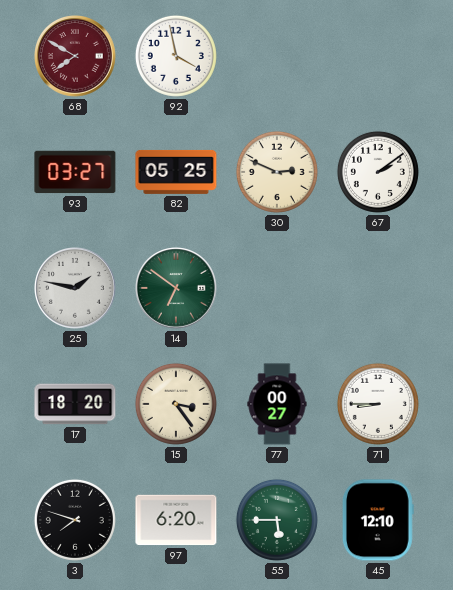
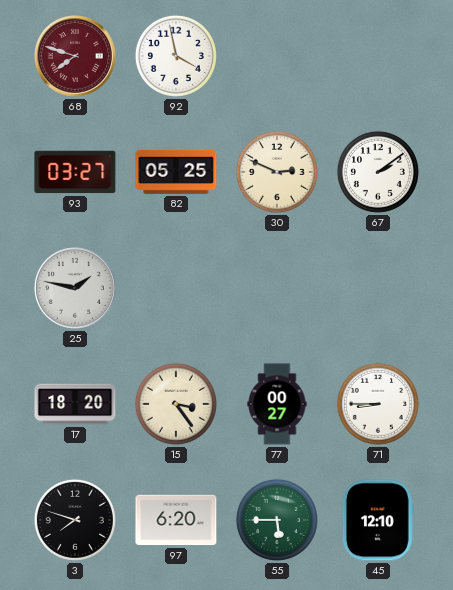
68: 7:50 -> 7:48
14: 6:51 -> none
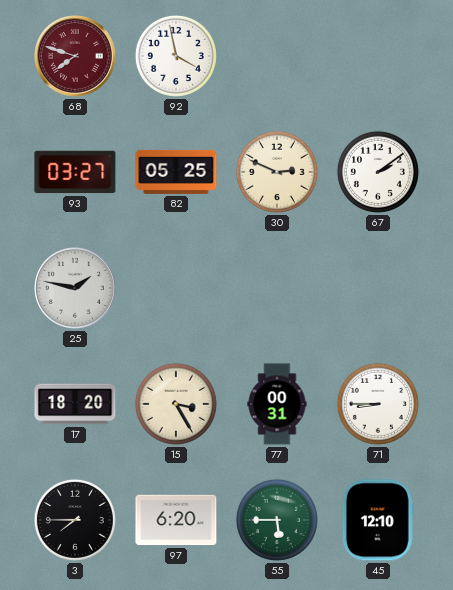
15: 3:24 -> 3:25
77: 00:27 -> 00:31
3: 7:48 -> 7:45
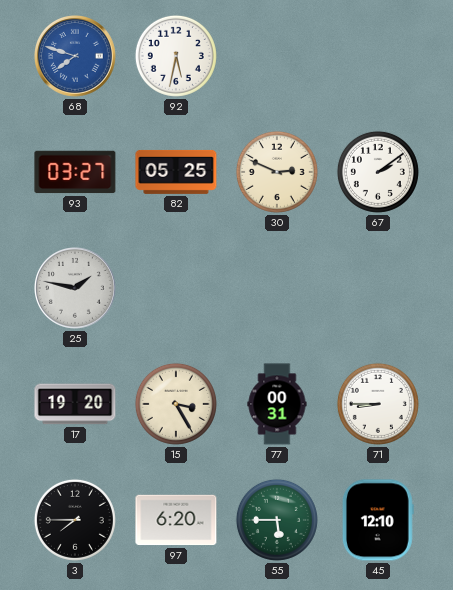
68 dial: burgundy -> blue
92: 3:58 -> 5:32
17: 18:20 -> 19:20
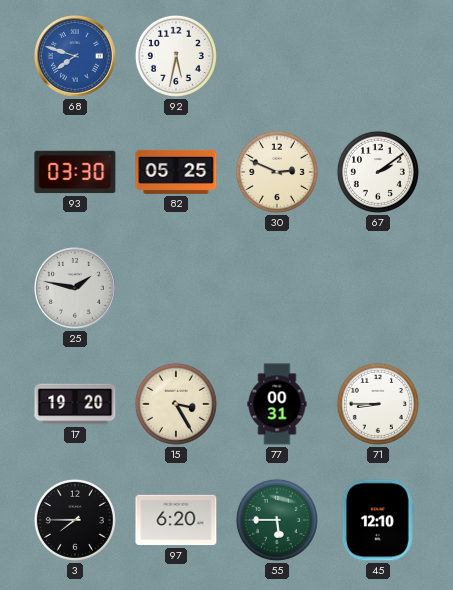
93: 03:27 -> 03:30
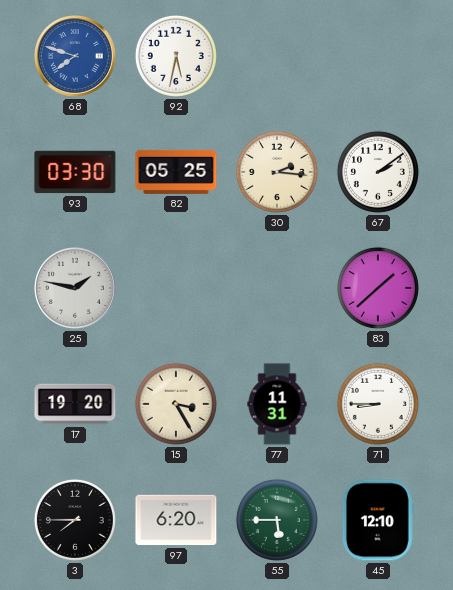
30: 2:49 -> 2:16
83: none -> 1:38
77: 00:31 -> 11:31
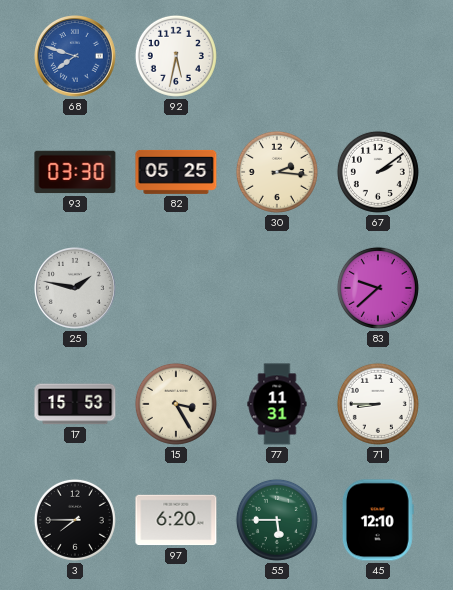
83: 1:38 -> 9:38
17: 19:20 -> 15:53
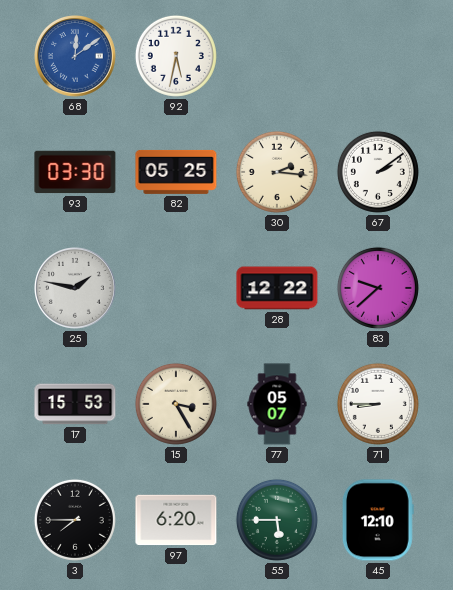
68: 7:48 -> 12:09
28: none -> 12:22
77: 11:31 -> 05:07
